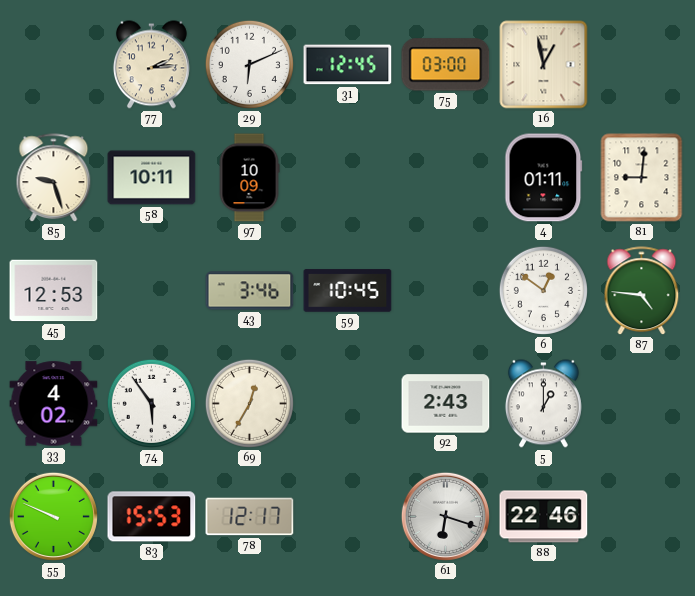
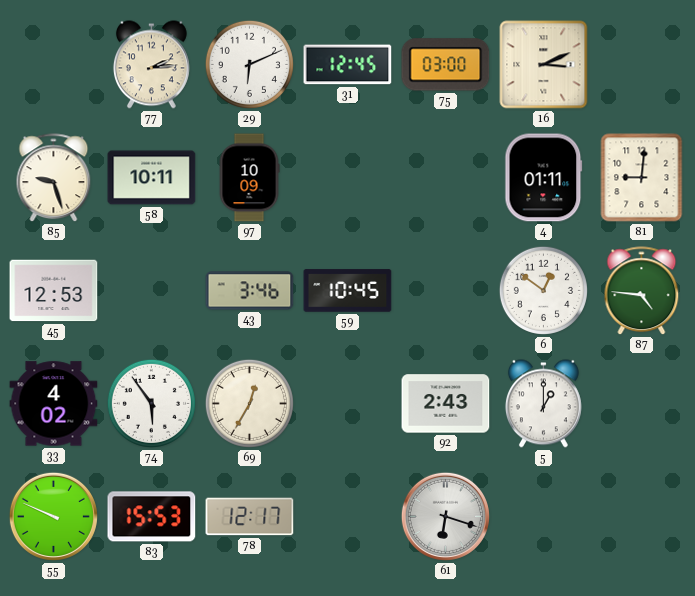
16: 12:58 -> 3:11
88: 22:46 -> none
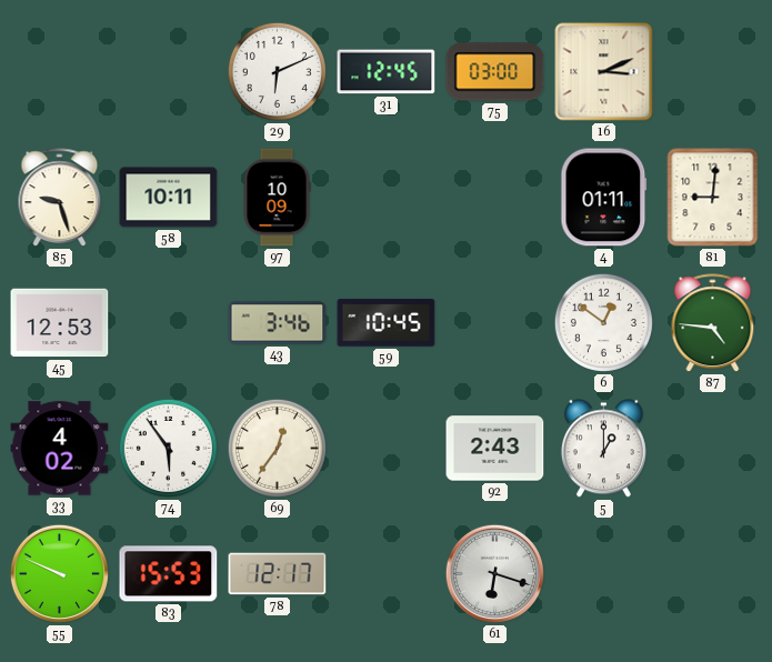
77: 2:14 -> none
69: 12:35 -> 12:36
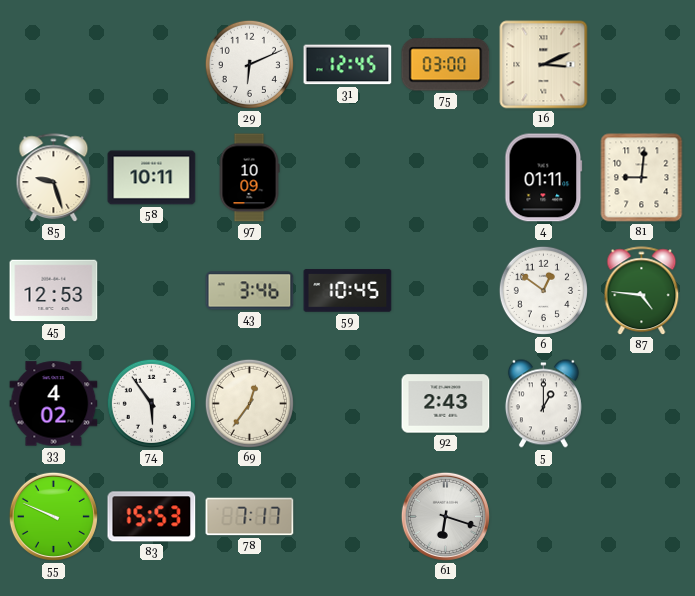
78: 12:17 -> 7:17
